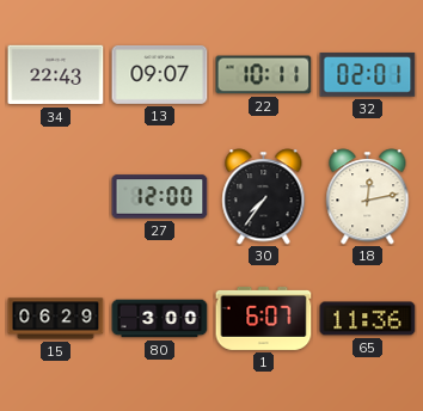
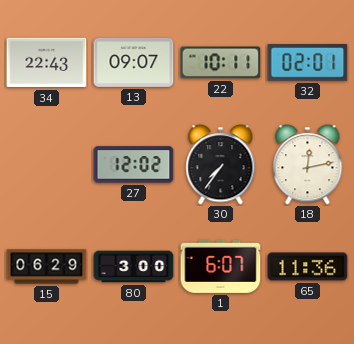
27: 12:00 -> 12:02
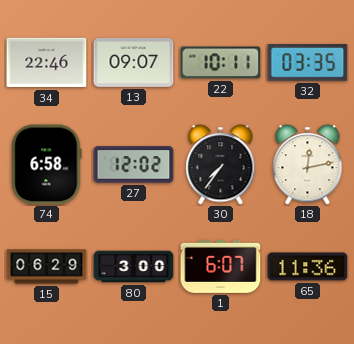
34: 22:43 -> 22:46
32: 02:01 -> 03:35
74: none -> 6:58
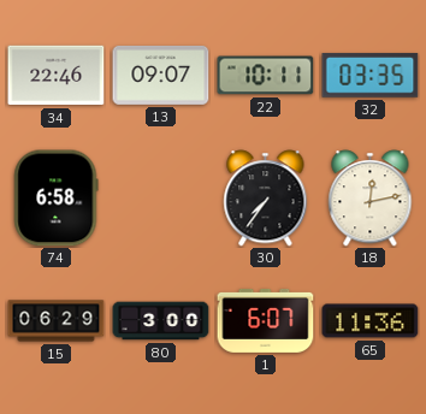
27: 12:02 -> none
